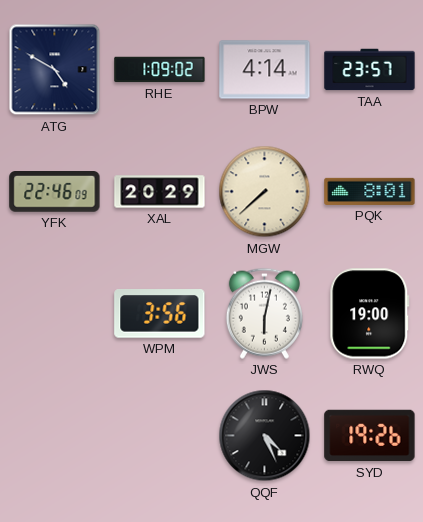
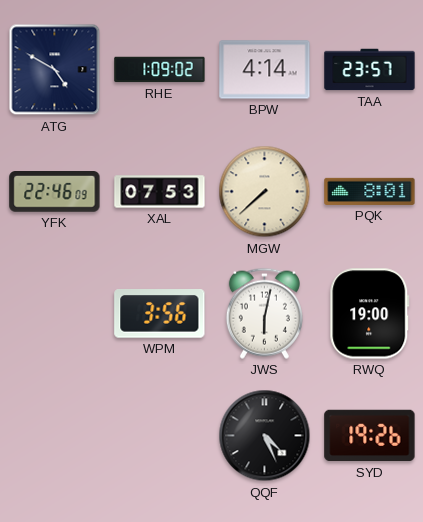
XAL: 20:29 -> 07:53
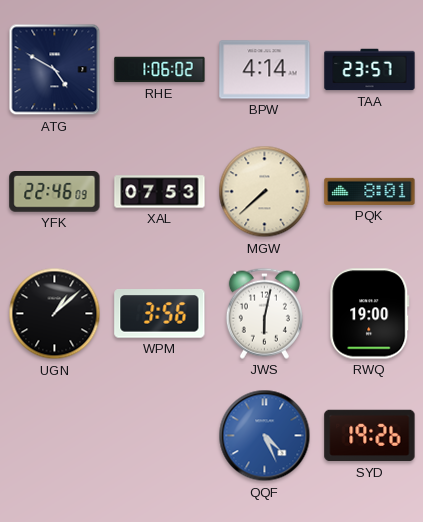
RHE: 1:09 -> 1:06
UGN: none -> 1:08
QQF dial: black -> blue
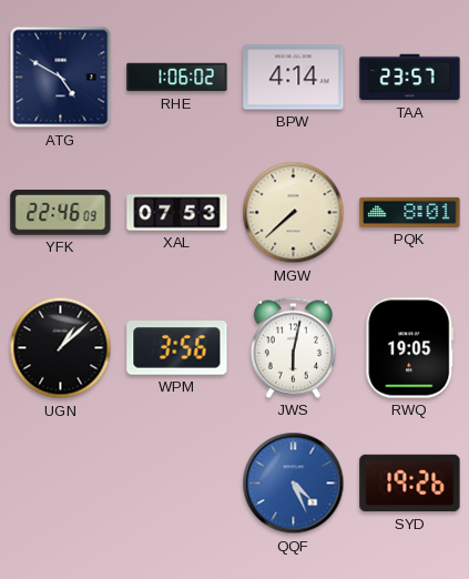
RWQ: 19:00 -> 19:05
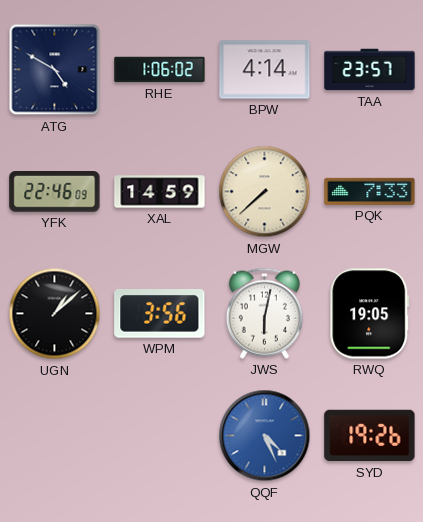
XAL: 07:53 -> 14:59
PQK: 8:01 -> 7:33
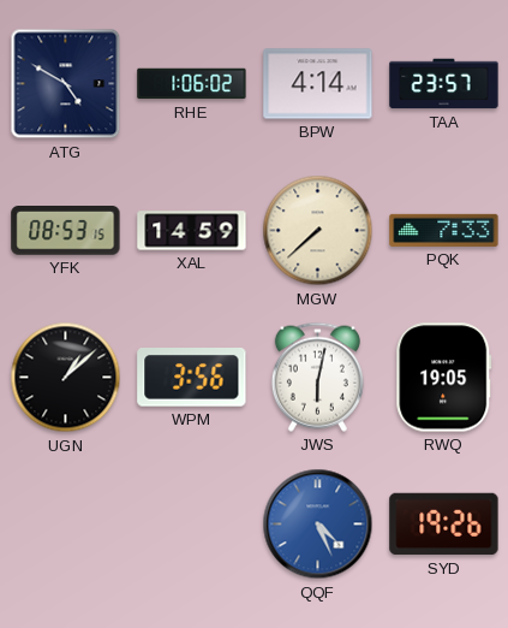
YFK: 22:46 -> 08:53
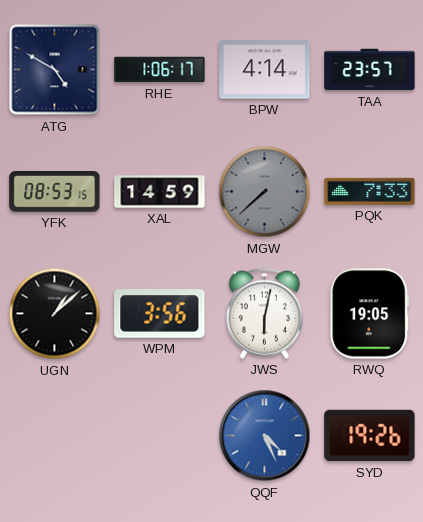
RHE: 1:06:02 -> 1:06:17
MGW dial: cream -> grey
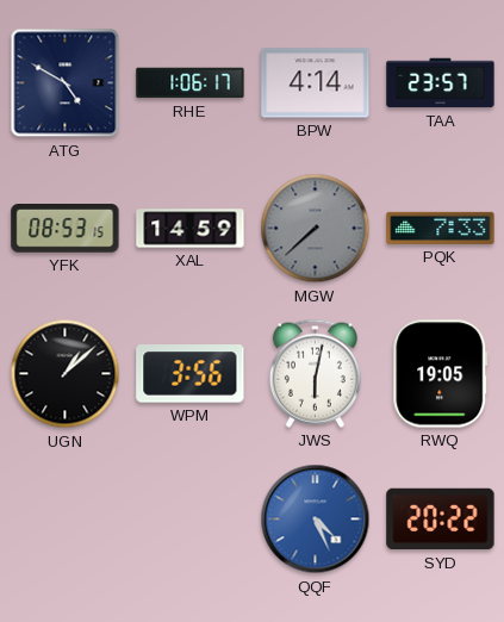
SYD: 19:26 -> 20:22
